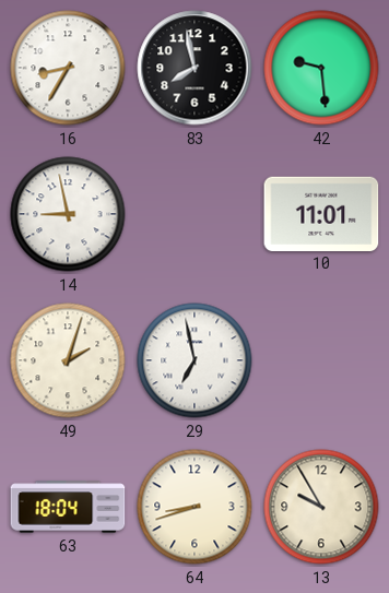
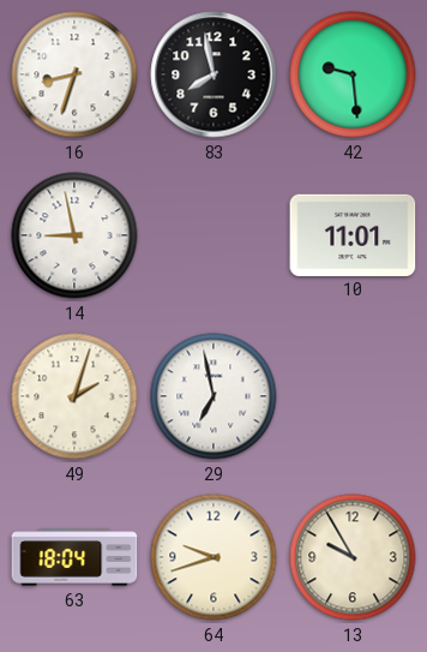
16: 8:35 -> 8:33
64: 8:42 -> 9:42
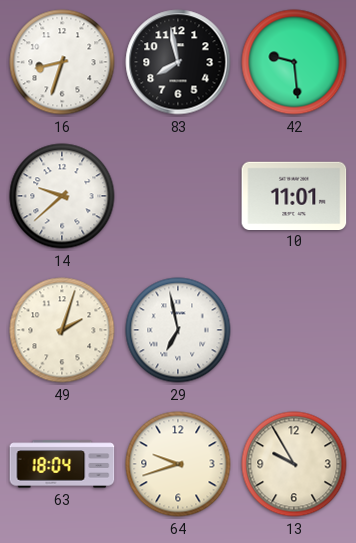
14: 8:58 -> 9:38
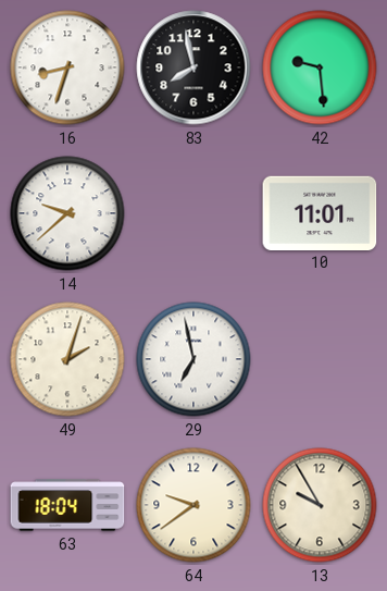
64: 9:42 -> 9:39
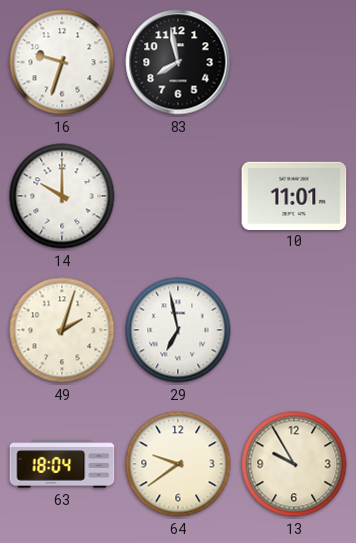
16: 8:33 -> 9:33
42: 9:29 -> none
14: 9:38 -> 10:00
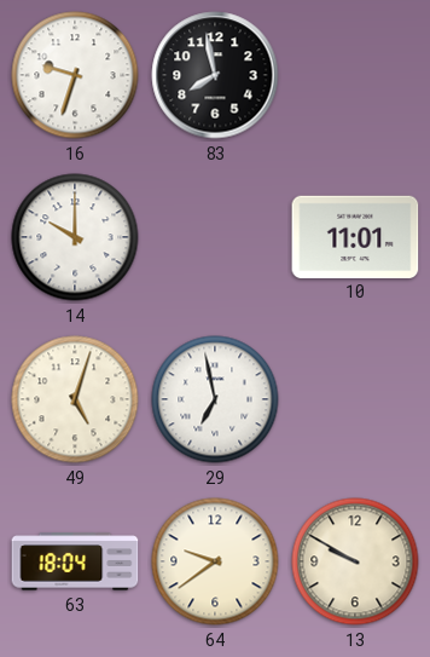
49: 2:03 -> 5:03
13: 9:55 -> 9:50
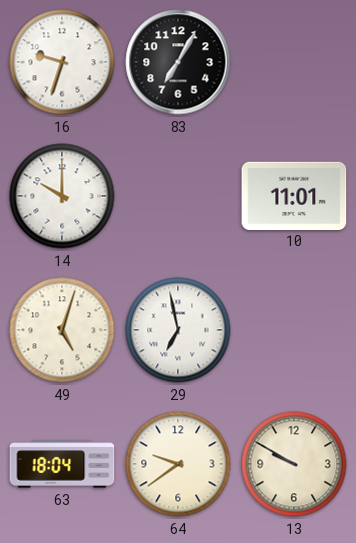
83: 7:58 -> 7:05
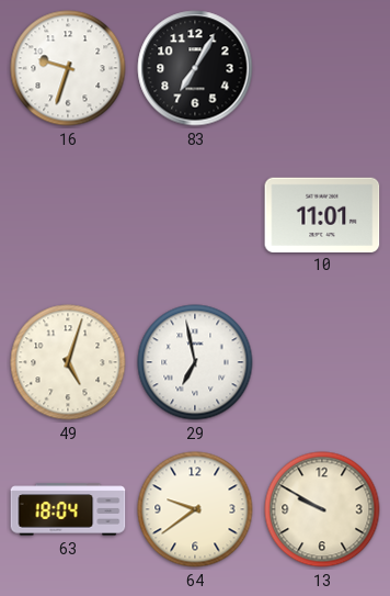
14: 10:00 -> none
